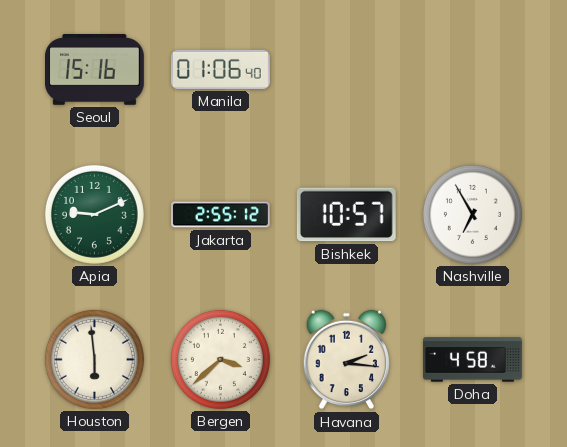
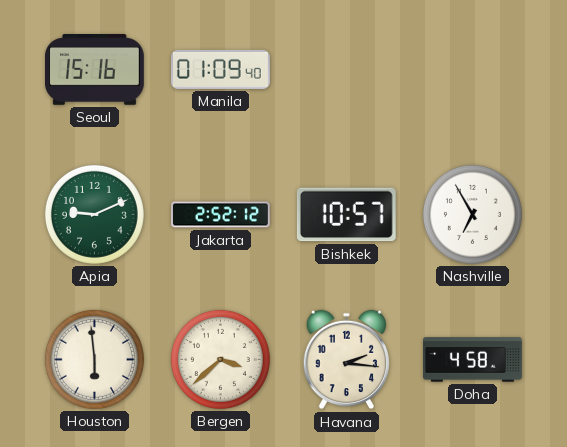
Manila: 01:06 -> 01:09
Jakarta: 2:55 -> 2:52
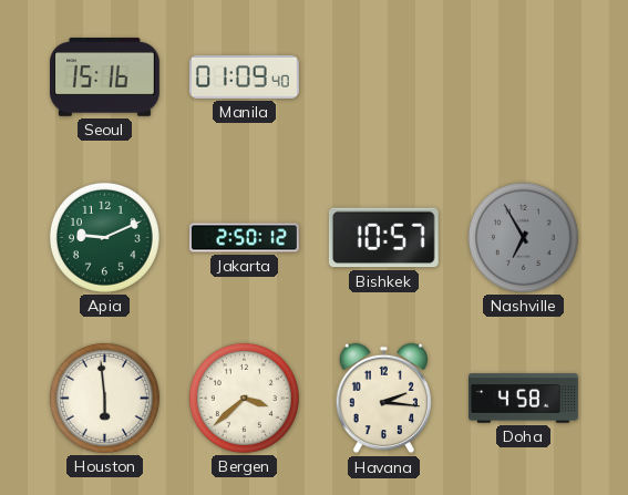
Jakarta: 2:52 -> 2:50
Nashville dial: white -> grey
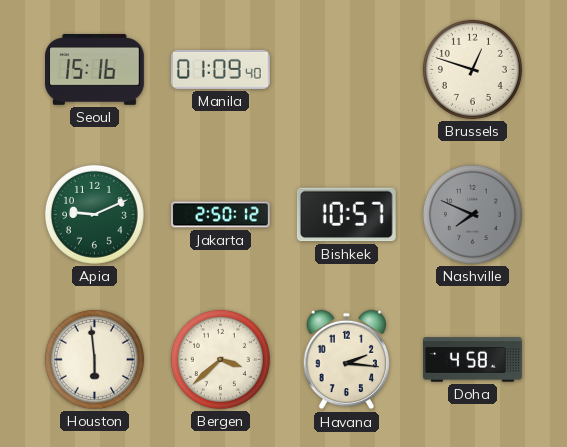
Brussels: none -> 12:48
Nashville: 6:55 -> 7:49
